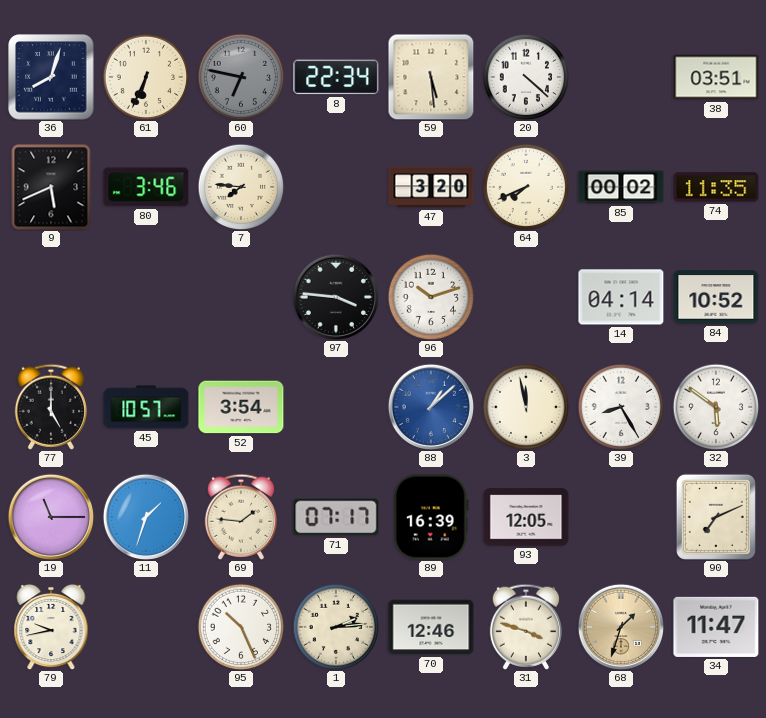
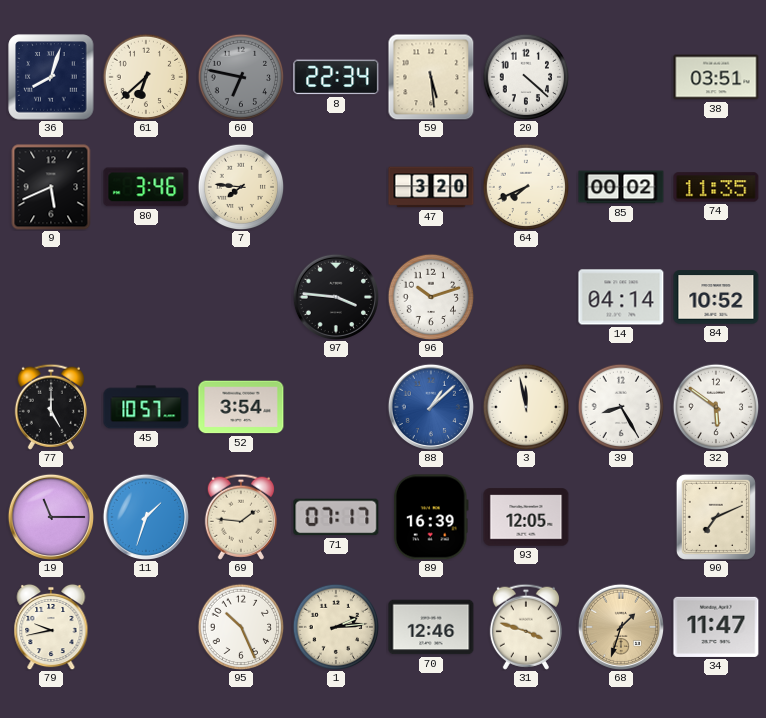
61: 6:34 -> 6:38
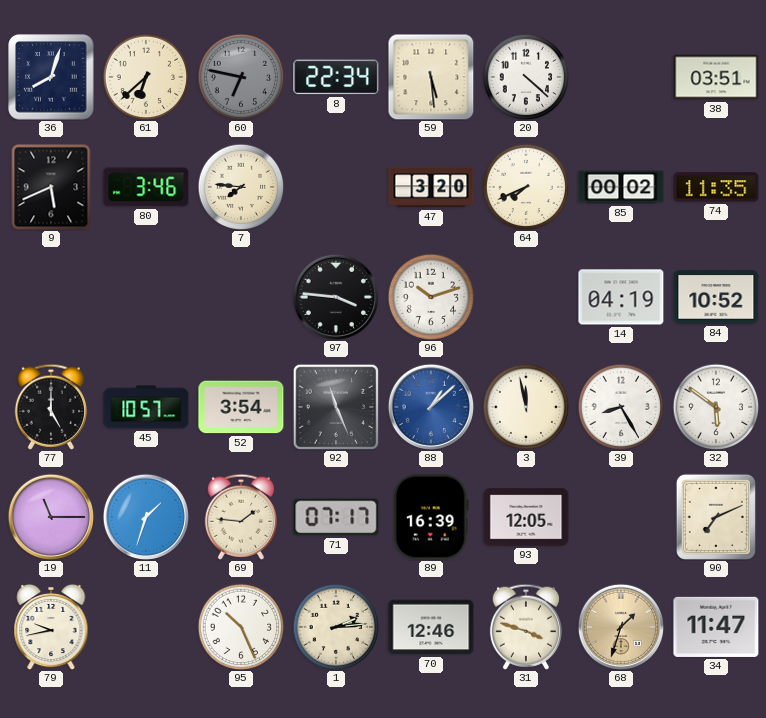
14: 04:14 -> 04:19
92: none -> 11:26
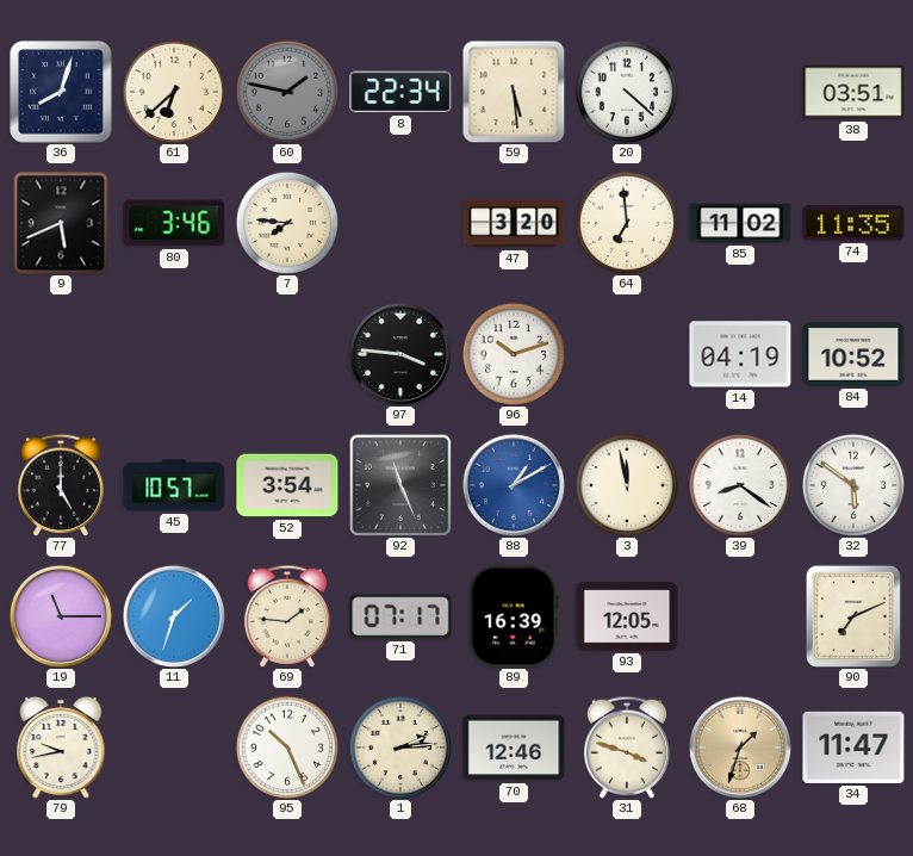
60: 6:47 -> 1:47
64: 7:41 -> 6:59
85: 00:02 -> 11:02
88: 1:08 -> 1:10
39: 8:25 -> 8:21
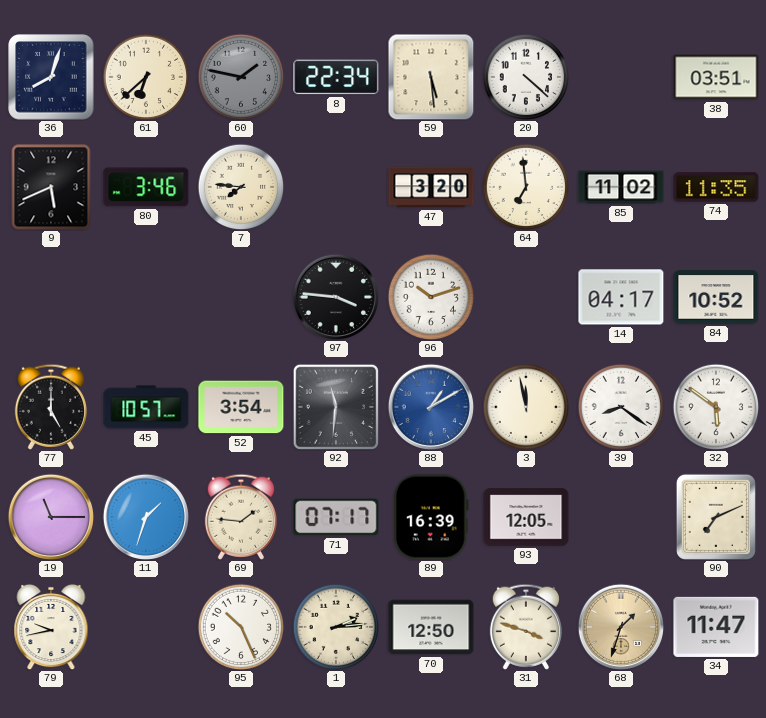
14: 04:19 -> 04:17
92: 11:26 -> 11:31
70: 12:46 -> 12:50
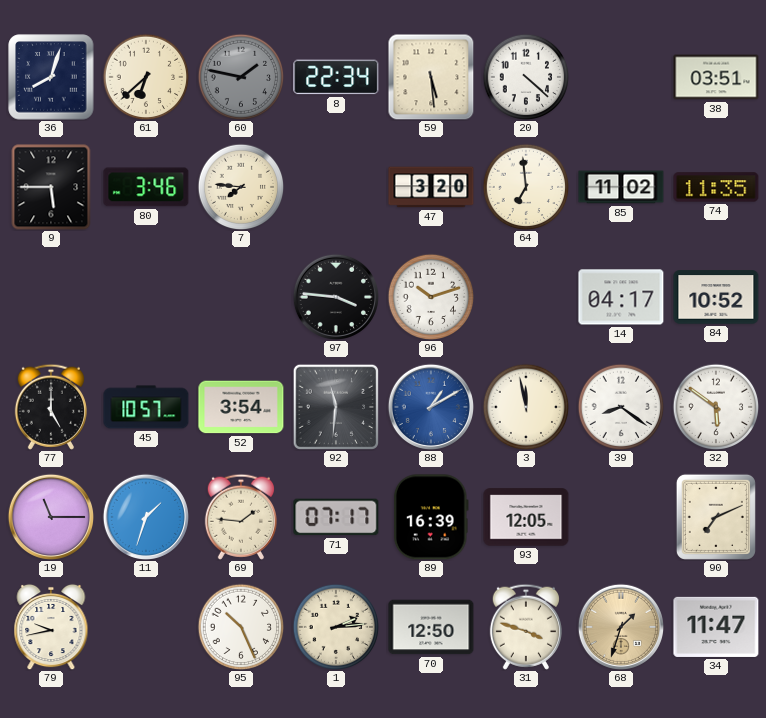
9: 5:41 -> 5:45
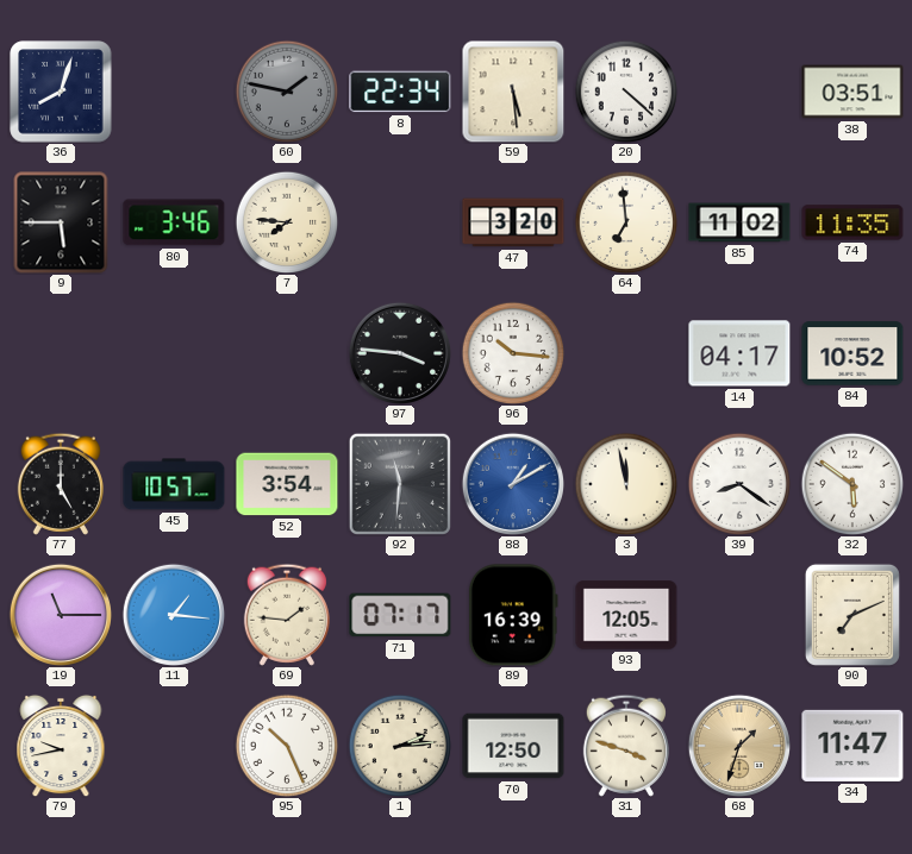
61: 6:38 -> none
96: 10:12 -> 10:16
11: 1:33 -> 1:16
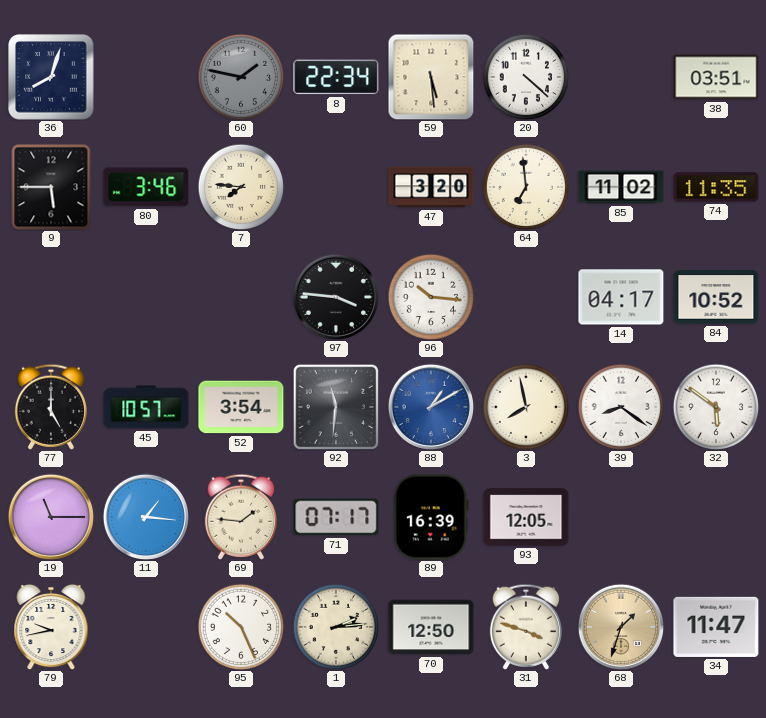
3: 11:58 -> 7:58
90: 7:11 -> none
